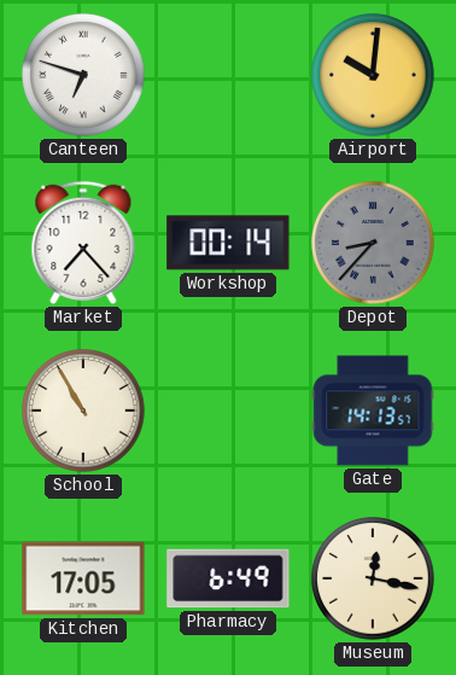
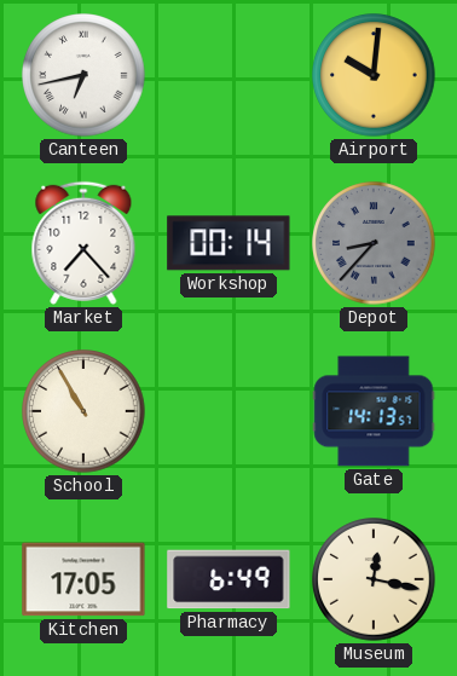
Canteen: 6:48 -> 6:43
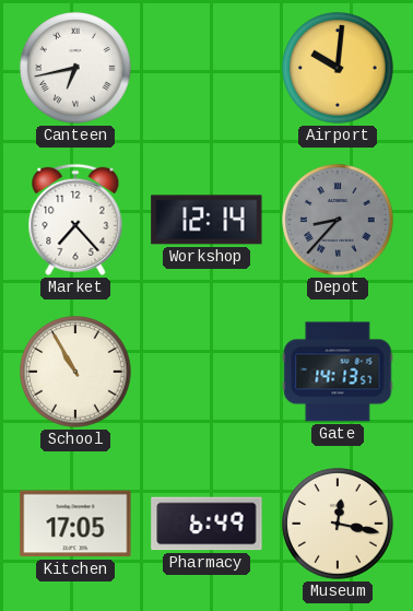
Workshop: 00:14 -> 12:14
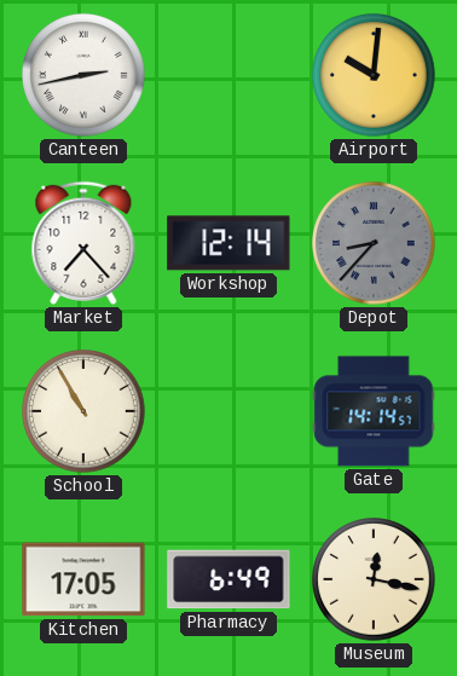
Canteen: 6:43 -> 2:43
Gate: 14:13 -> 14:14
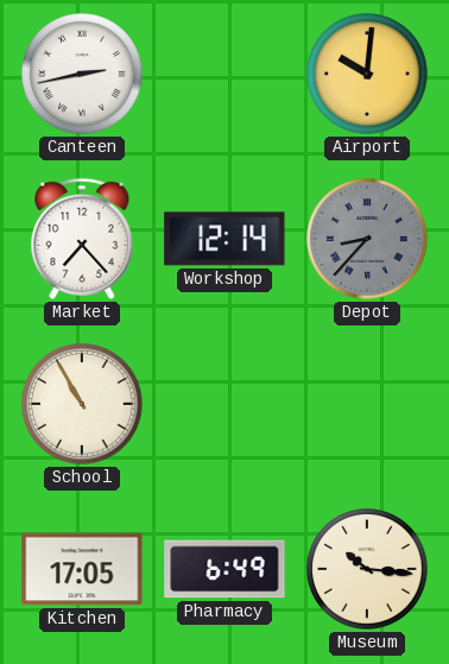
Gate: 14:14 -> none
Museum: 12:17 -> 10:16
